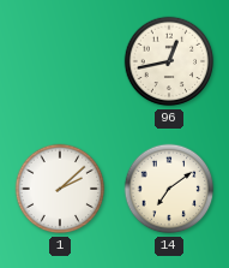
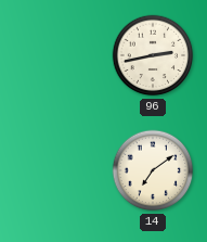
96: 12:43 -> 2:43
1: 2:08 -> none
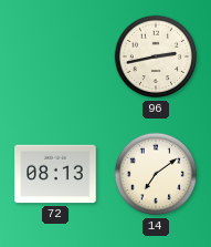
72: none -> 08:13
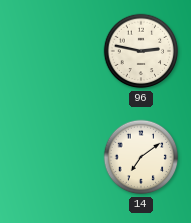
96: 2:43 -> 2:47
72: 08:13 -> none
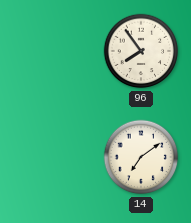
96: 2:47 -> 7:54
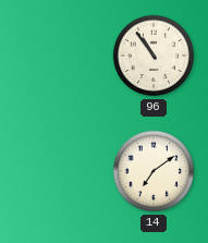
96: 7:54 -> 10:54
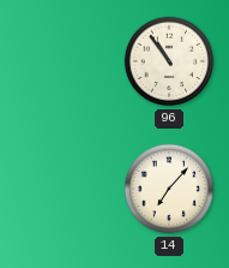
14: 7:09 -> 7:07
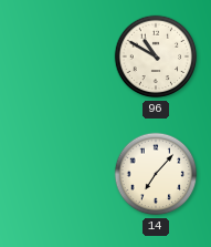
96: 10:54 -> 10:50
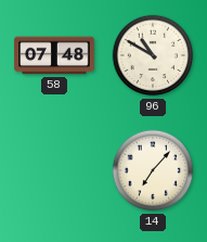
58: none -> 07:48
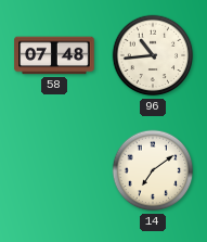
96: 10:50 -> 10:44
14: 7:07 -> 7:09
